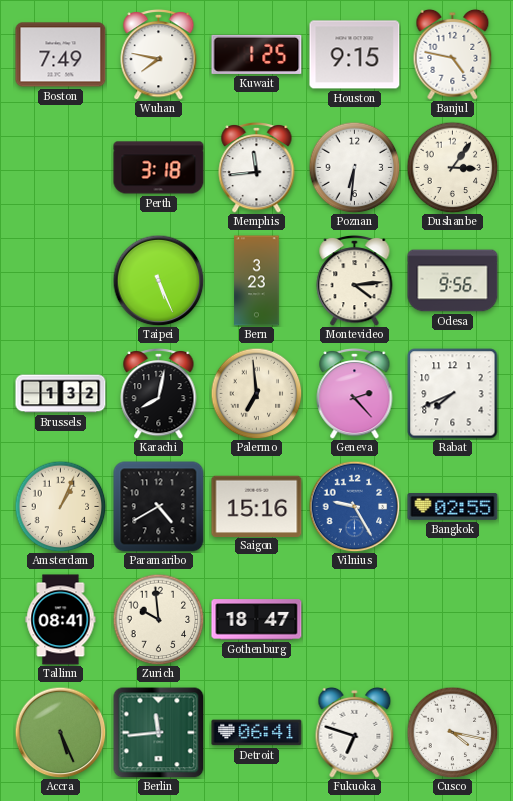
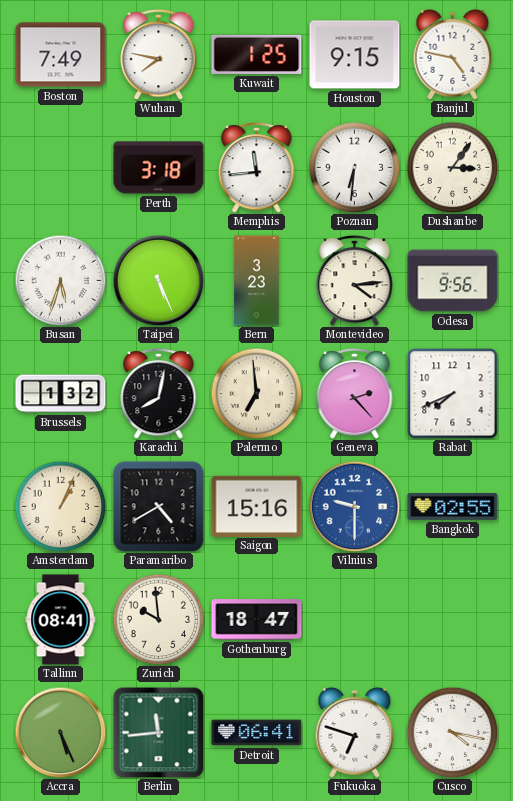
Busan: none -> 5:33
Vilnius: 9:25 -> 9:30
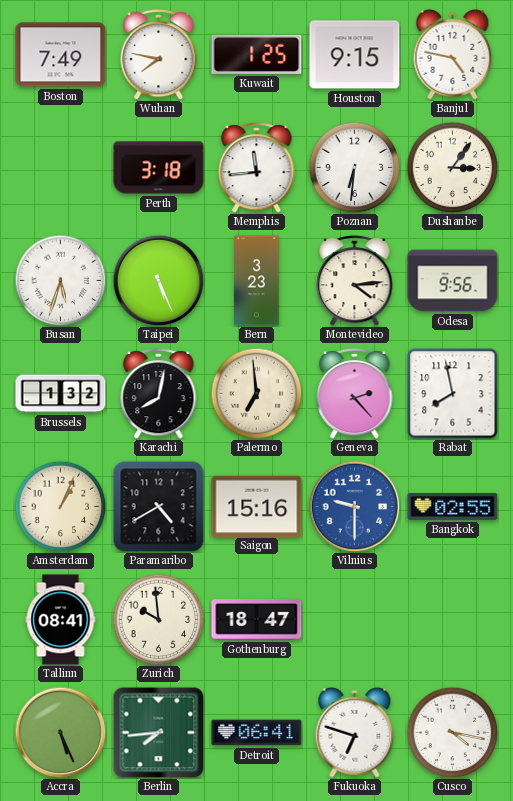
Rabat: 7:41 -> 7:58
Berlin: 11:44 -> 7:44
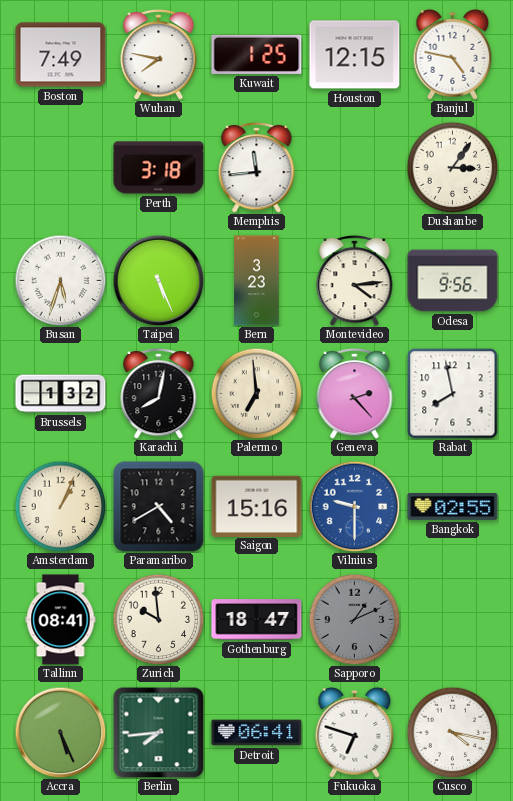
Houston: 9:15 -> 12:15
Poznan: 6:31 -> none
Sapporo: none -> 1:11
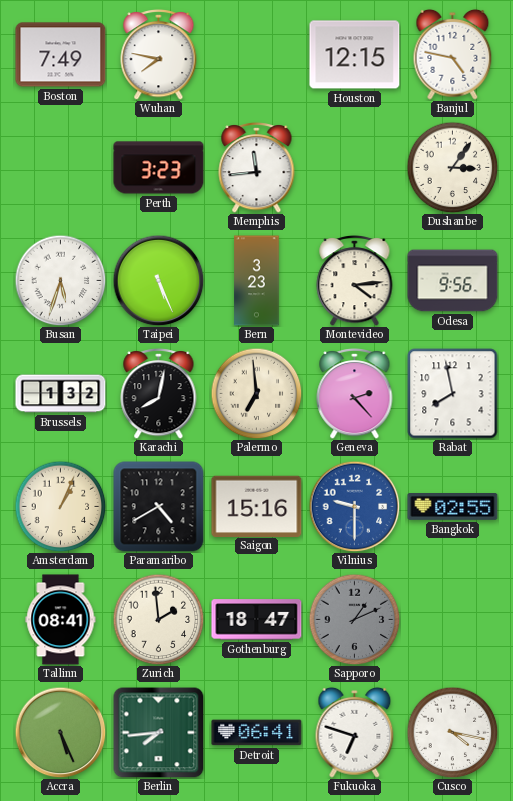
Kuwait: 1:25 -> none
Perth: 3:18 -> 3:23
Zurich: 9:59 -> 1:59
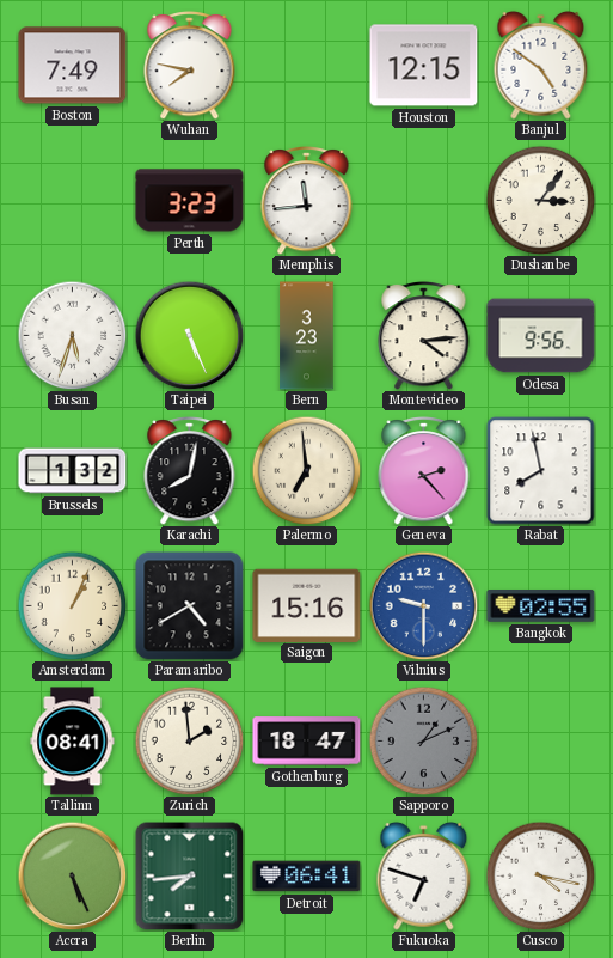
Banjul: 4:47 -> 4:51
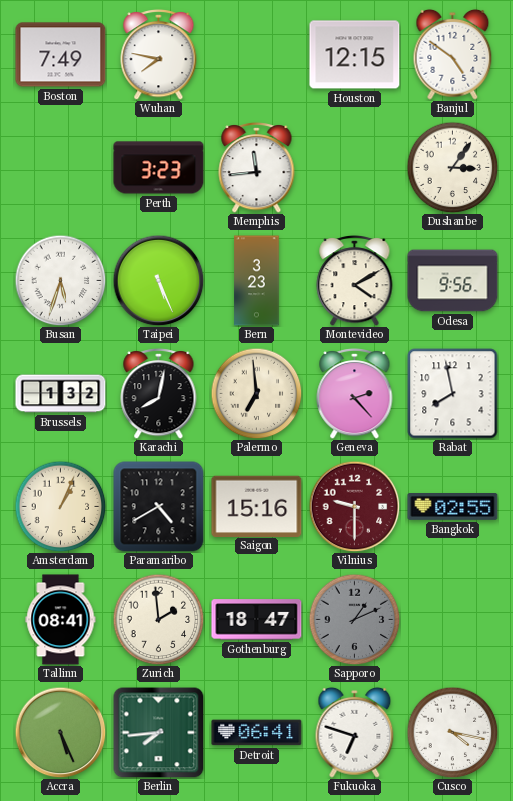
Montevideo: 4:14 -> 4:10
Vilnius dial: blue -> burgundy
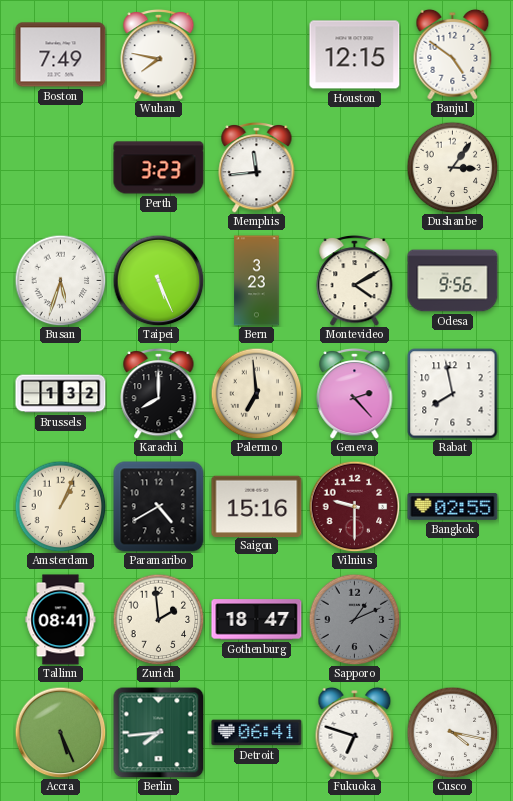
Karachi: 8:02 -> 8:00
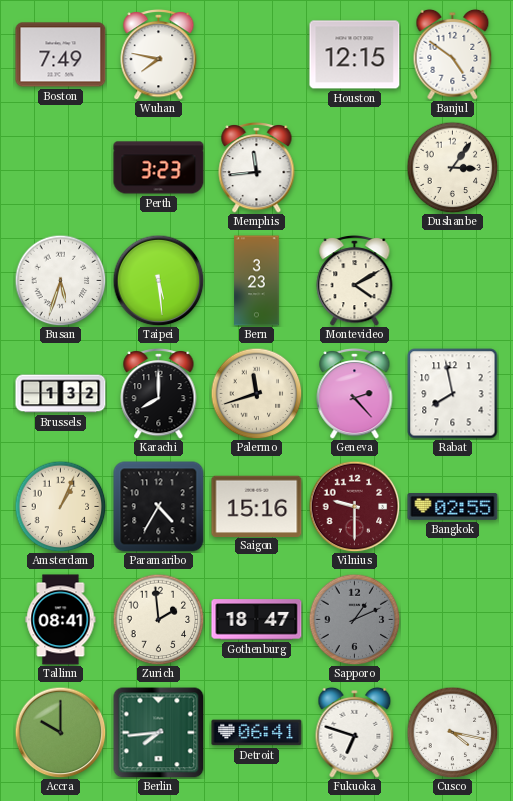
Taipei: 5:26 -> 5:29
Odesa: 9:56 -> none
Palermo: 6:59 -> 11:42
Paramaribo: 4:40 -> 4:35
Accra: 5:26 -> 10:00
